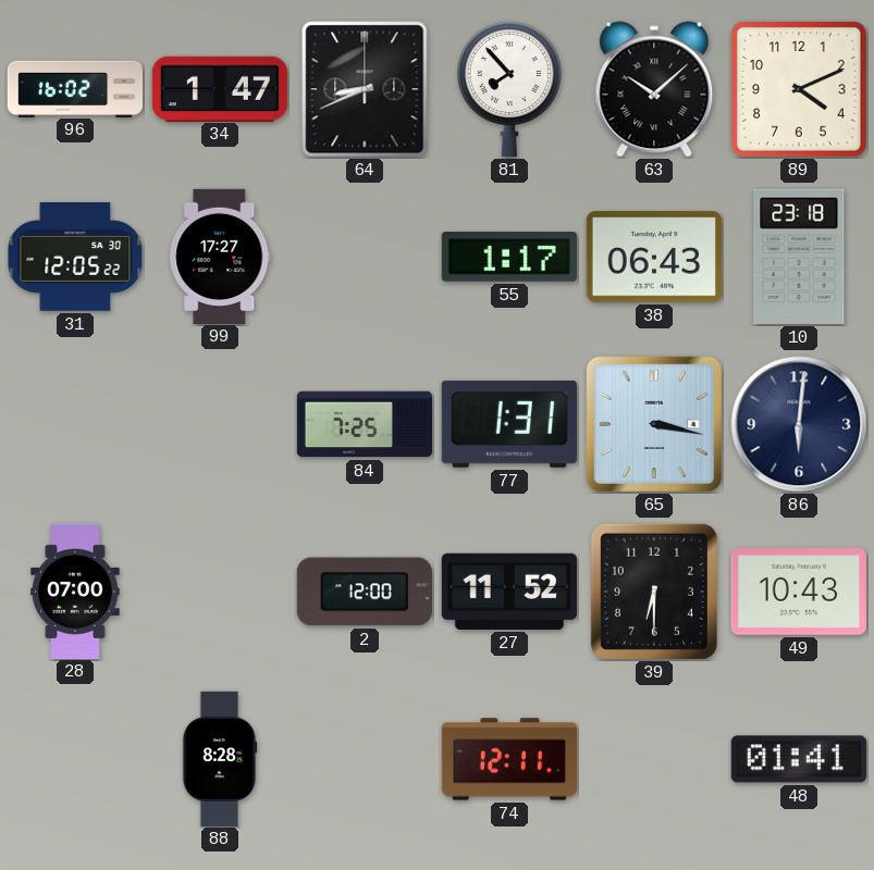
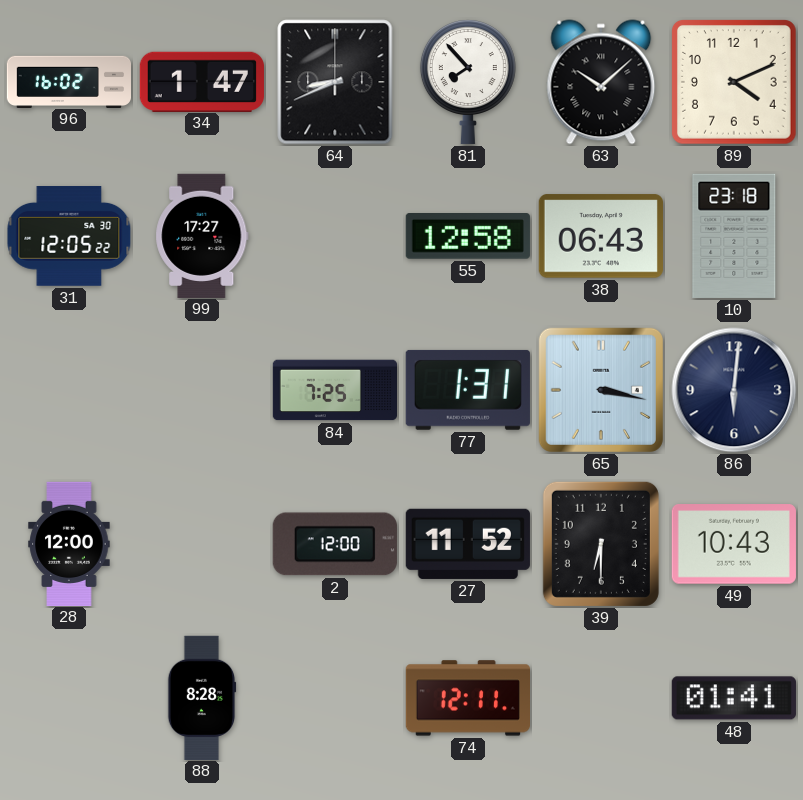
55: 1:17 -> 12:58
28: 07:00 -> 12:00
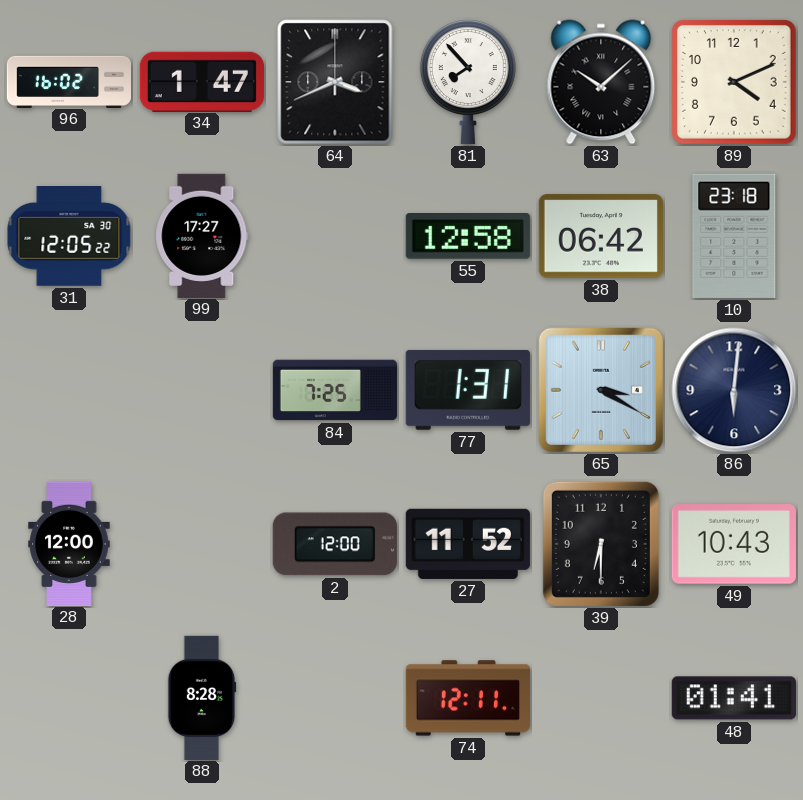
64: 8:41 -> 3:41
38: 06:43 -> 06:42
65: 3:17 -> 3:20
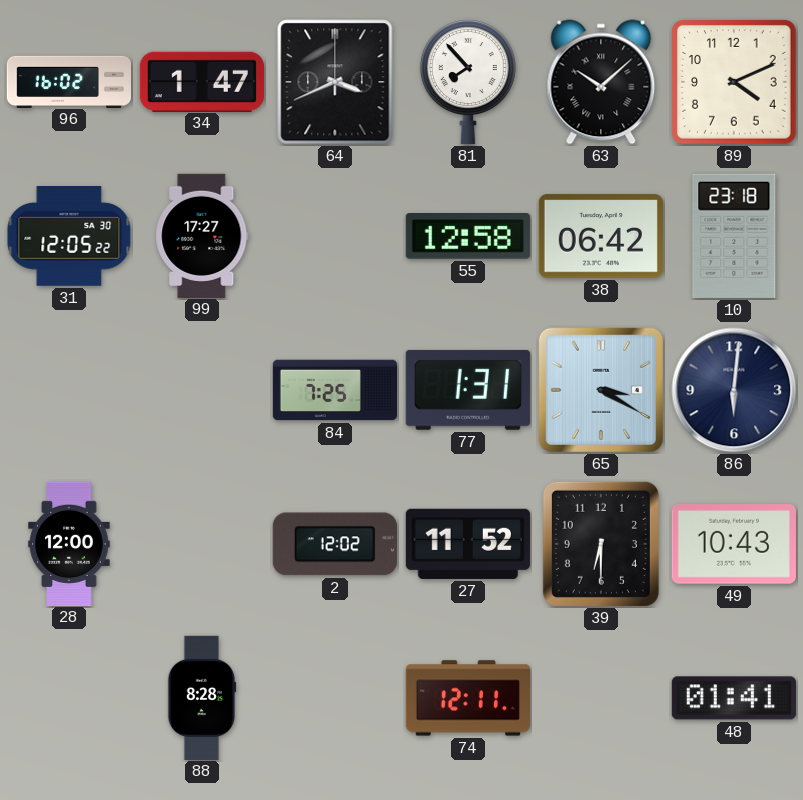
2: 12:00 -> 12:02
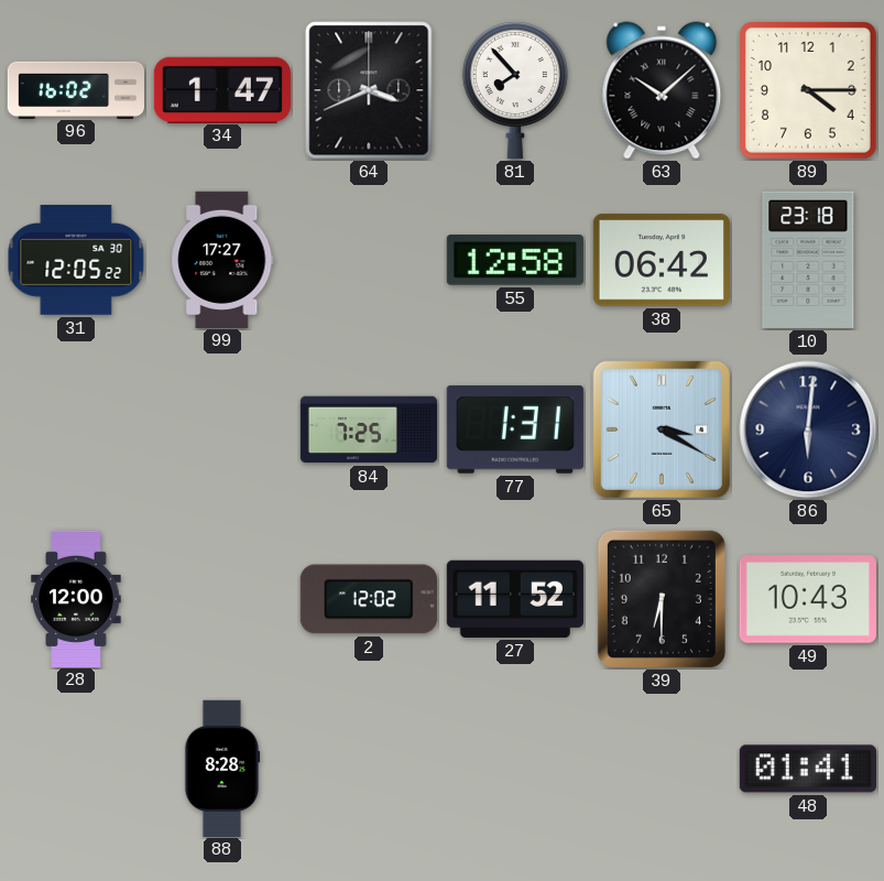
89: 4:11 -> 4:15
74: 12:11 -> none
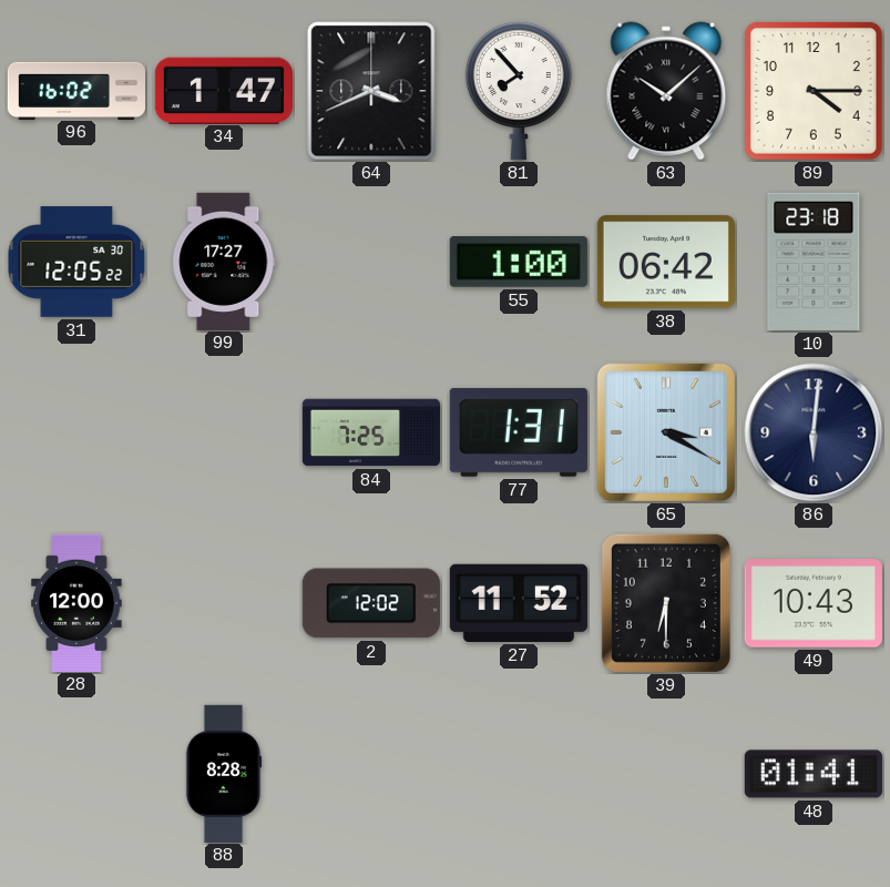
55: 12:58 -> 1:00
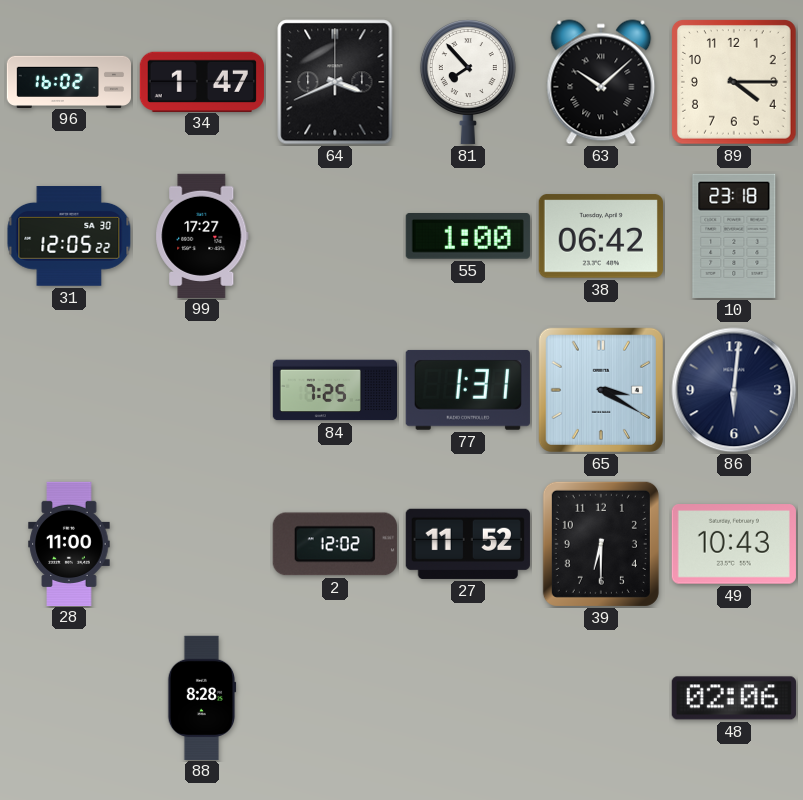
28: 12:00 -> 11:00
48: 01:41 -> 02:06
